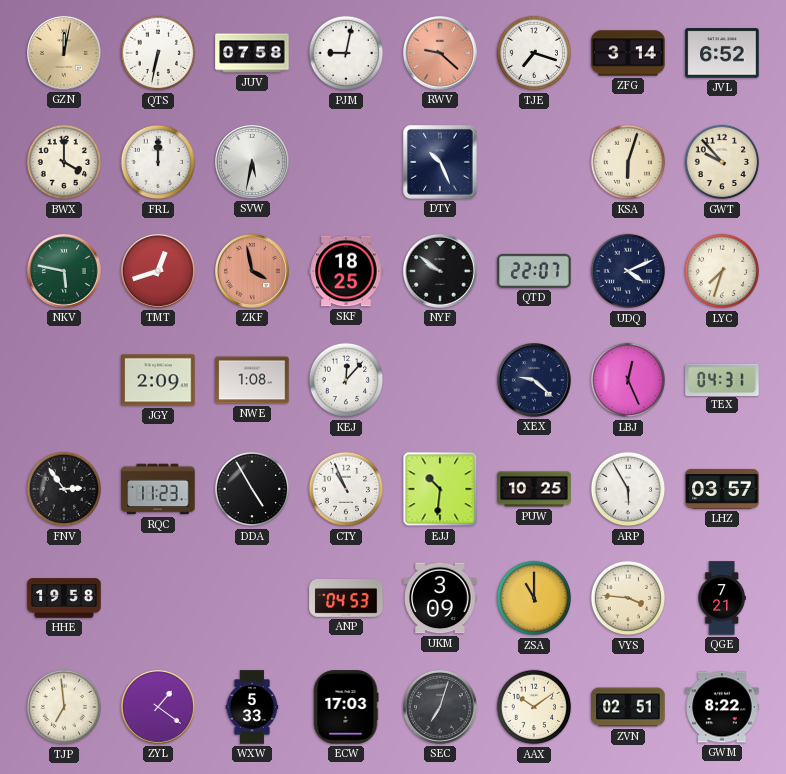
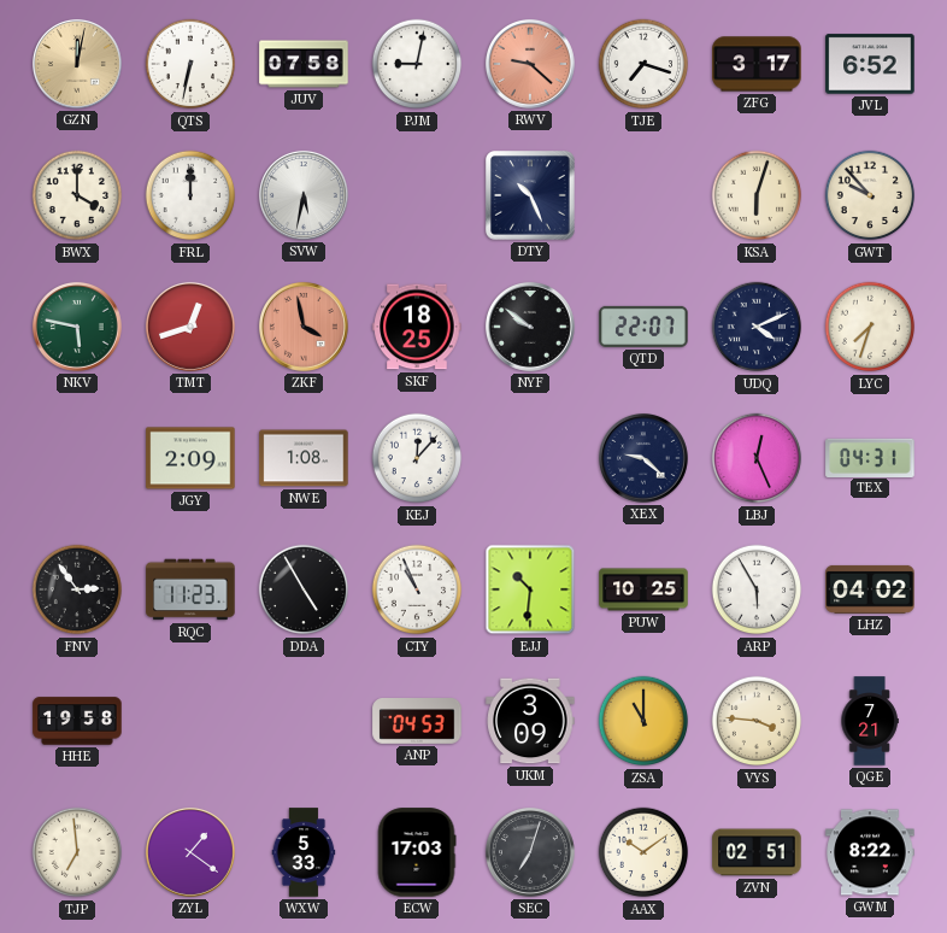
ZFG: 3:14 -> 3:17
LHZ: 03:57 -> 04:02
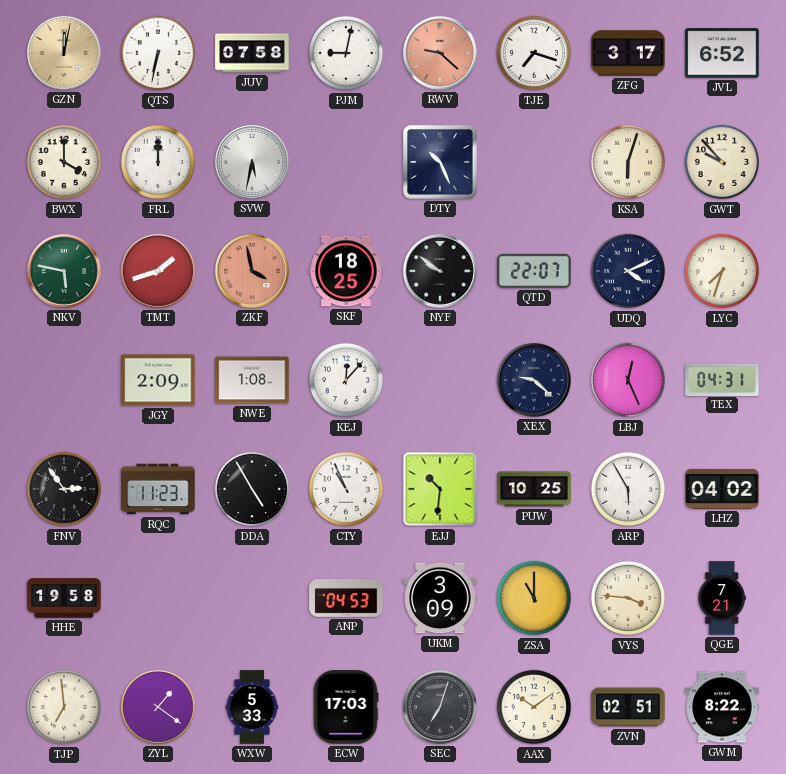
TMT: 12:42 -> 1:42
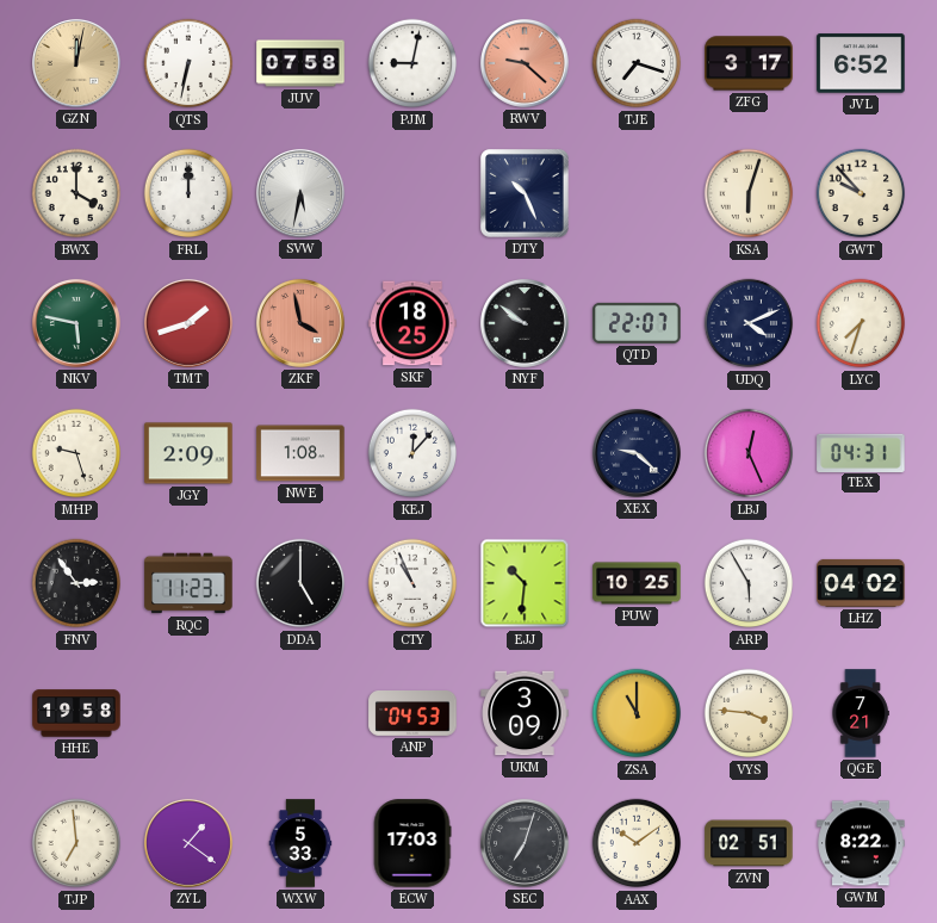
MHP: none -> 9:27
DDA: 4:55 -> 5:00
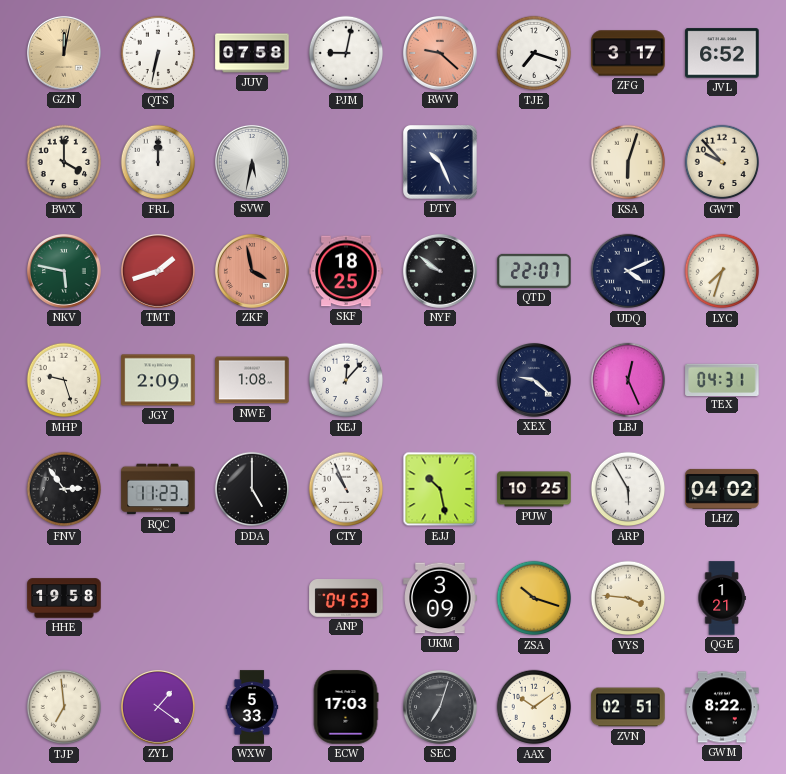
EJJ: 10:31 -> 10:28
ZSA: 11:00 -> 10:18
QGE: 7:21 -> 1:21
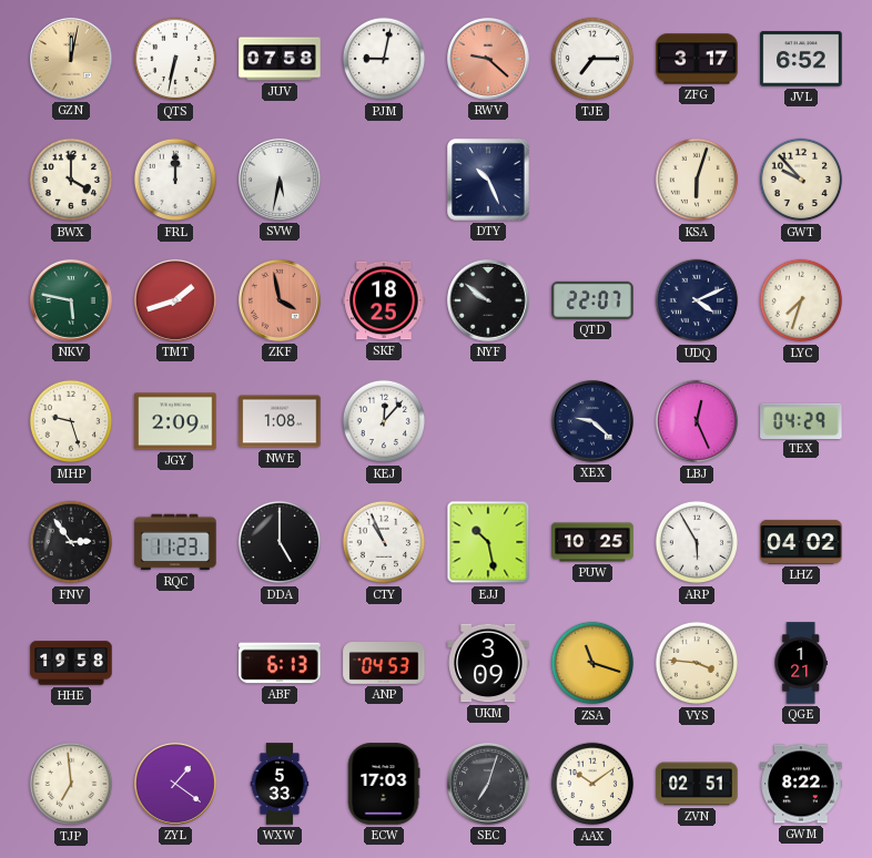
TJE: 7:18 -> 7:15
TEX: 04:31 -> 04:29
ABF: none -> 6:13
ZSA: 10:18 -> 11:18
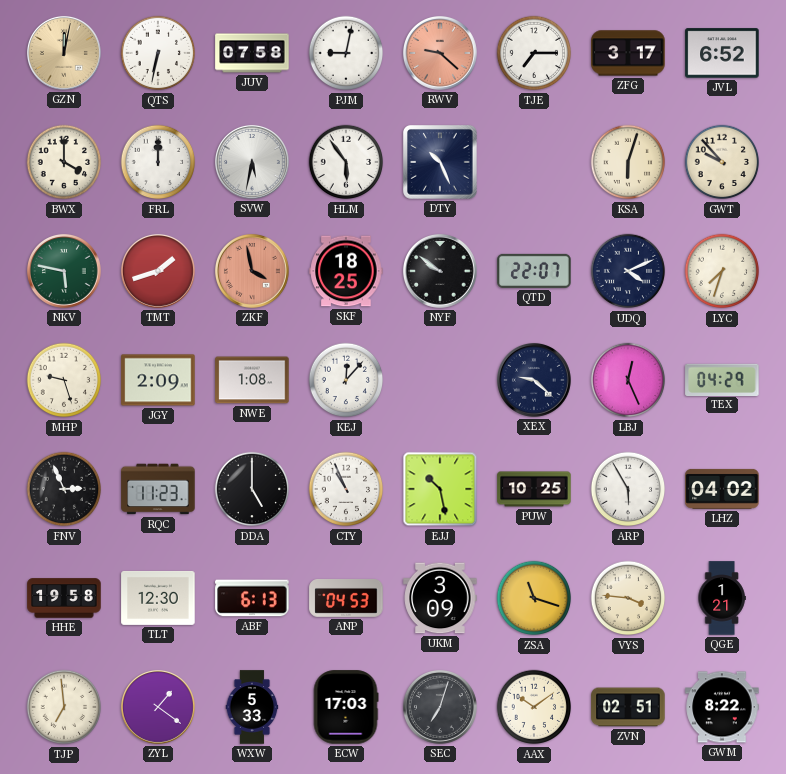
HLM: none -> 5:54
FNV: 2:54 -> 2:56
TLT: none -> 12:30
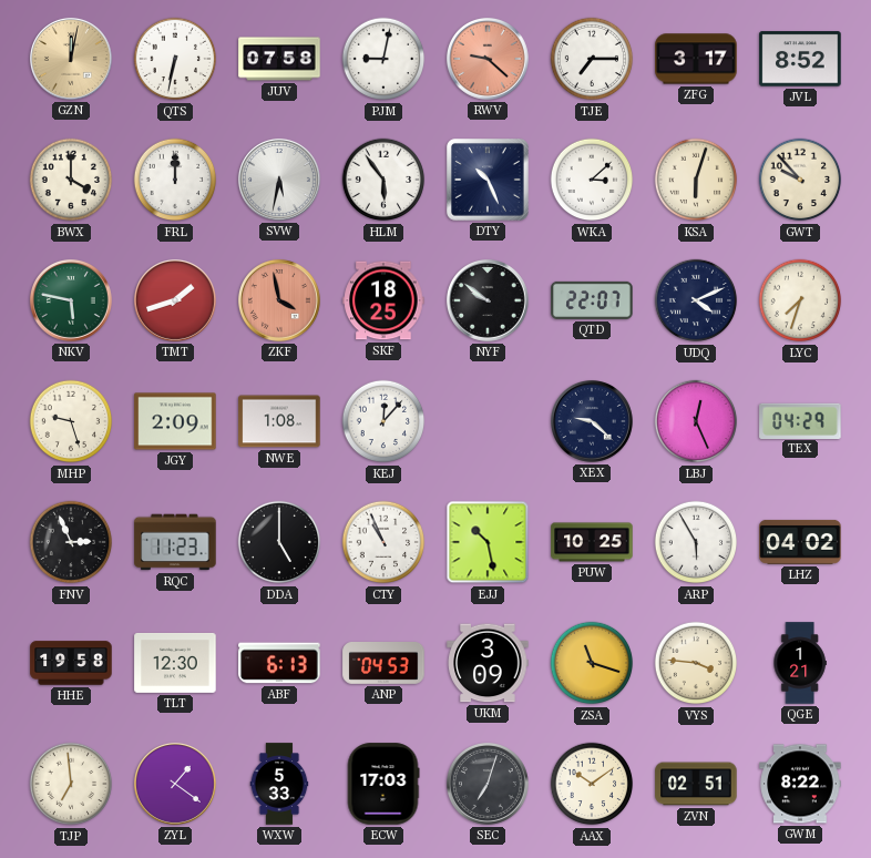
JVL: 6:52 -> 8:52
WKA: none -> 3:08
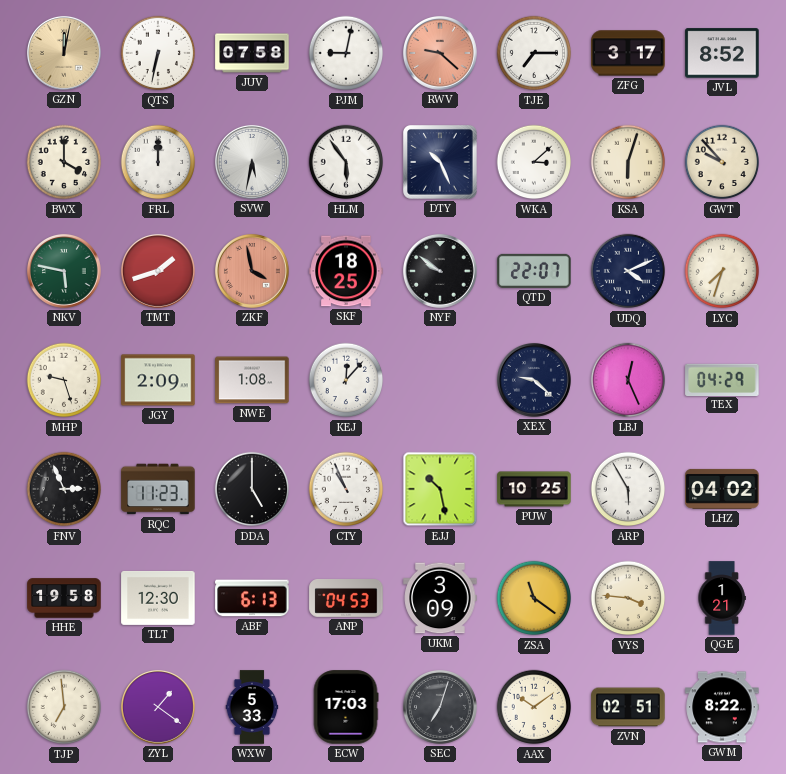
ZSA: 11:18 -> 11:21
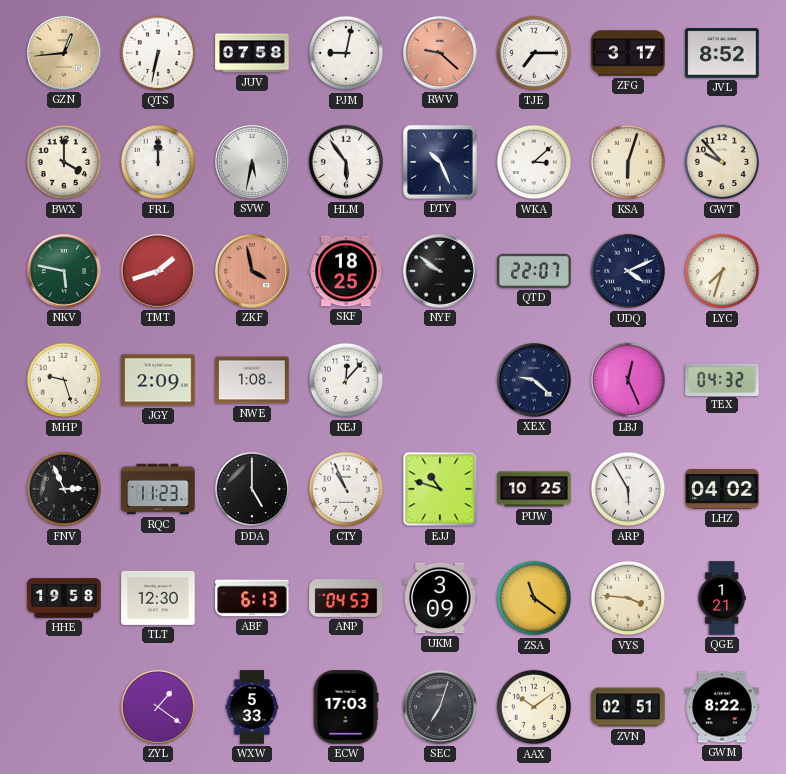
GZN: 12:02 -> 12:44
TEX: 04:29 -> 04:32
EJJ: 10:28 -> 10:48
TJP: 6:59 -> none
